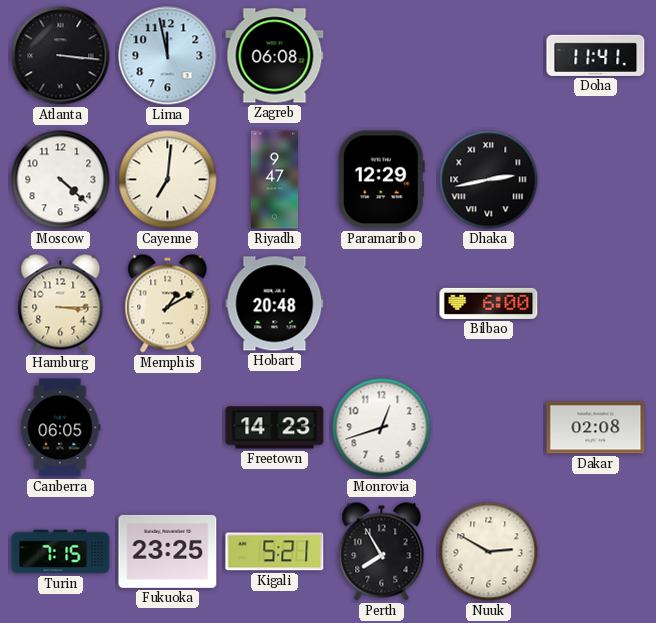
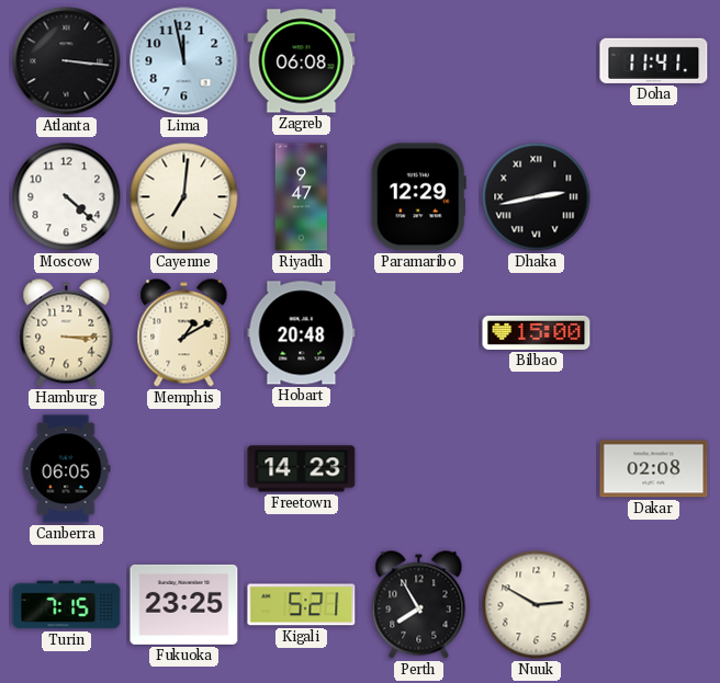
Bilbao: 6:00 -> 15:00
Monrovia: 12:42 -> none
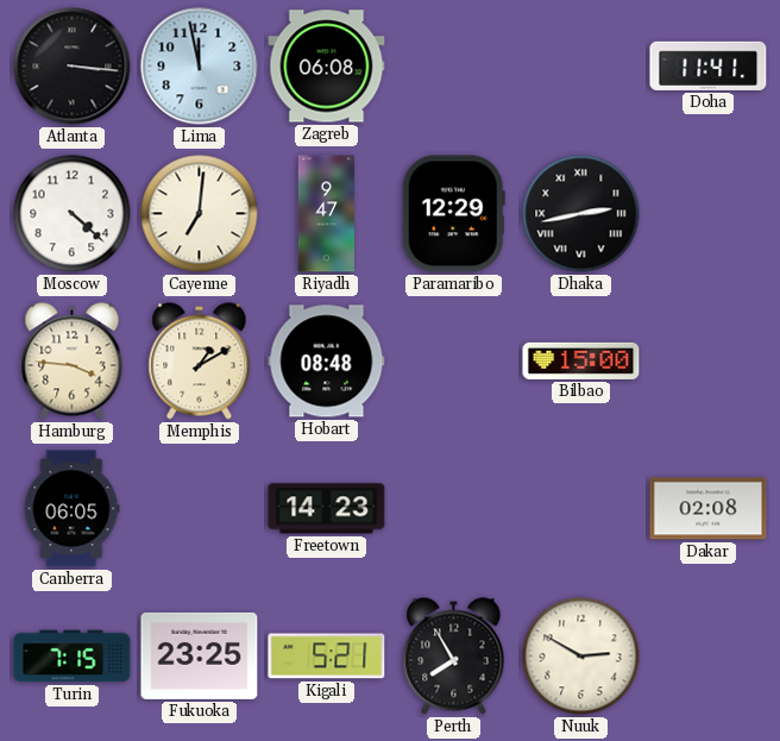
Hamburg: 3:15 -> 3:46
Hobart: 20:48 -> 08:48
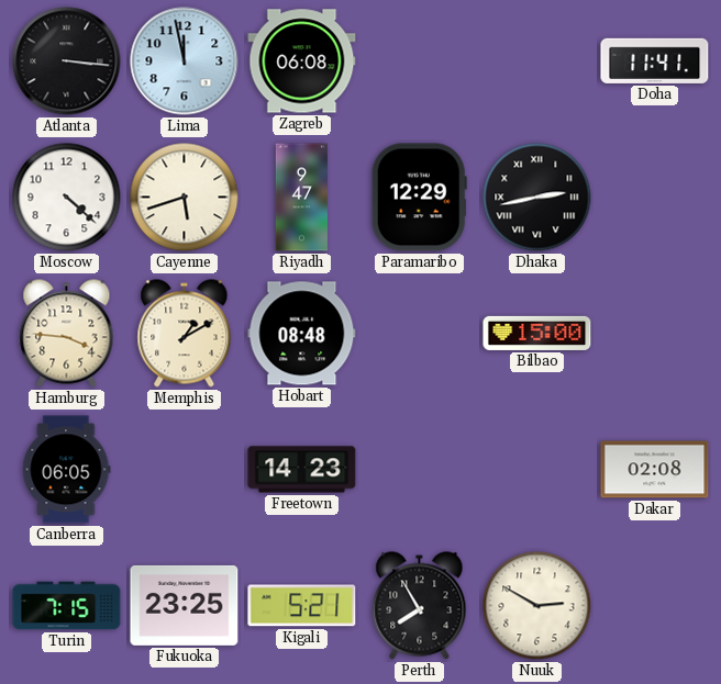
Cayenne: 7:01 -> 5:42
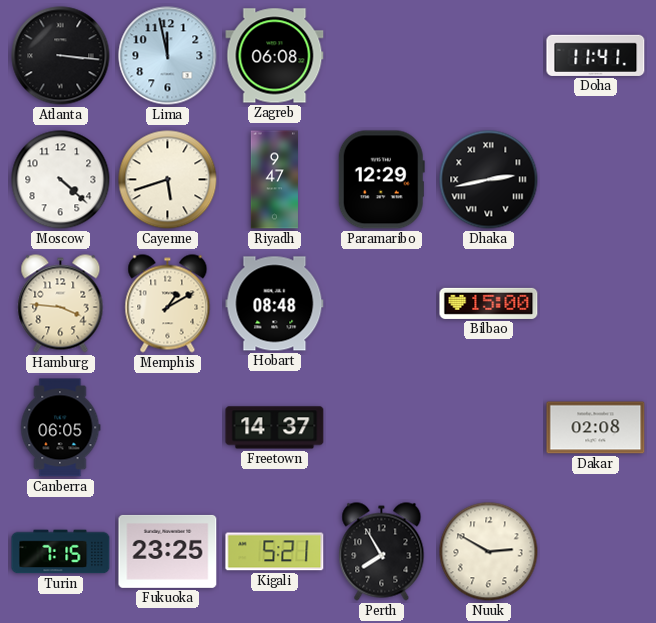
Freetown: 14:23 -> 14:37
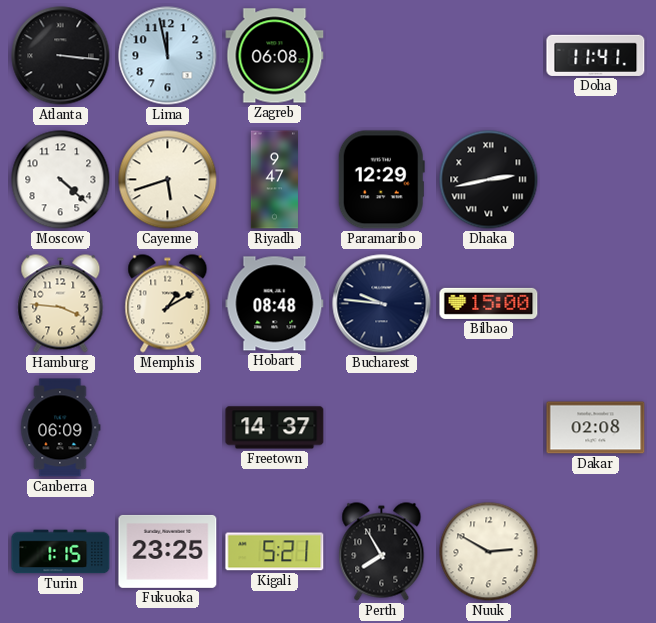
Bucharest: none -> 9:46
Canberra: 06:05 -> 06:09
Turin: 7:15 -> 1:15
